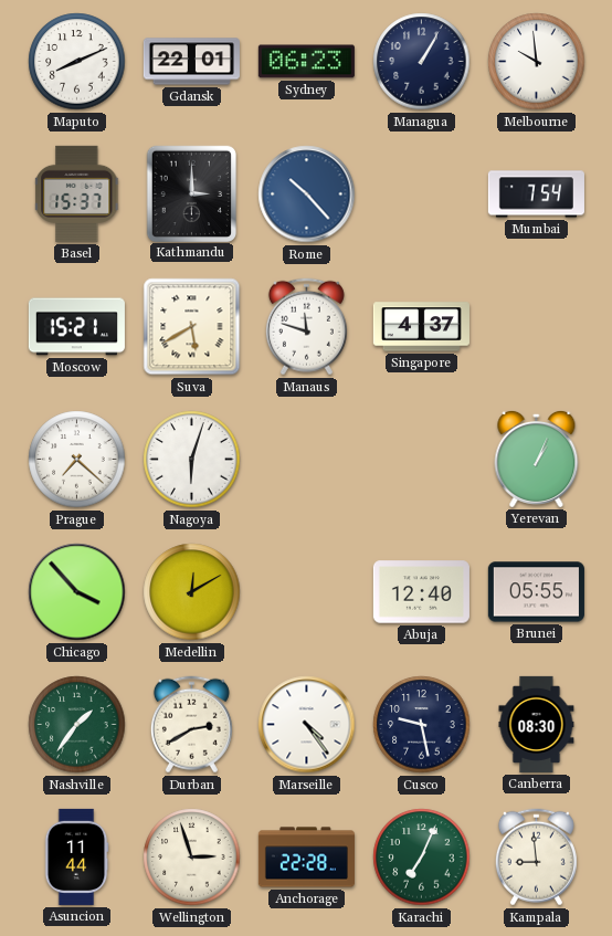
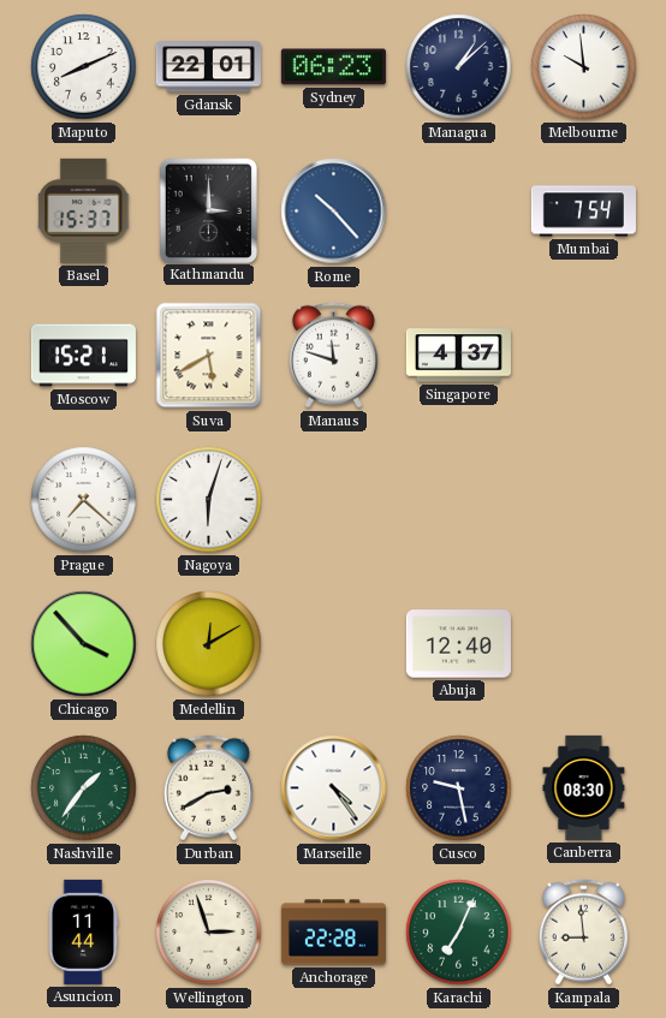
Managua: 1:05 -> 1:08
Yerevan: 1:04 -> none
Brunei: 05:55 -> none
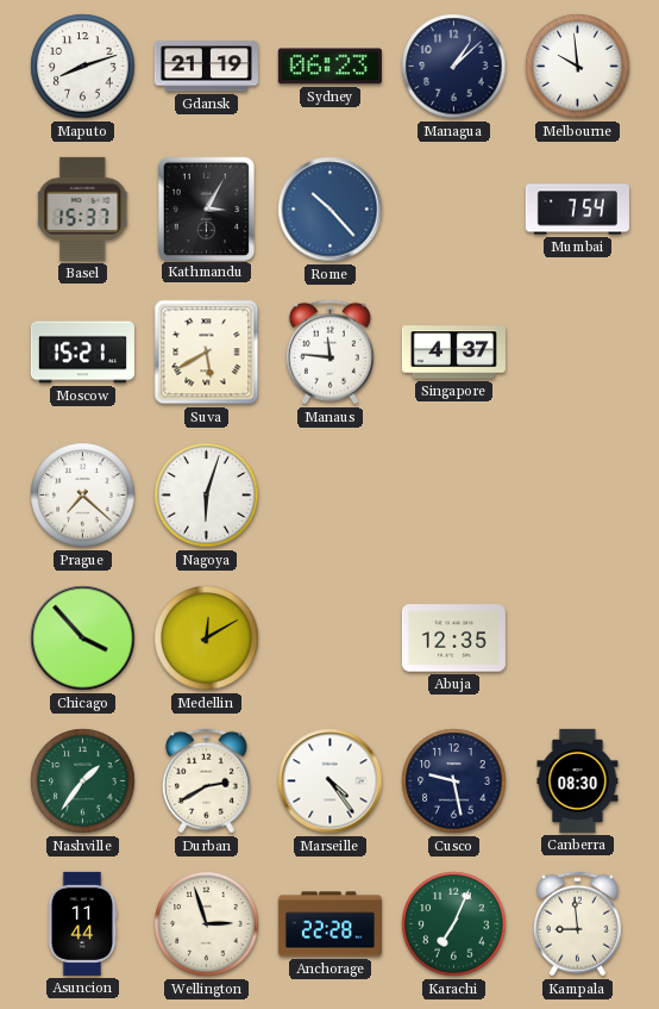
Maputo: 8:11 -> 8:12
Gdansk: 22:01 -> 21:19
Kathmandu: 3:00 -> 3:05
Manaus: 11:48 -> 11:46
Abuja: 12:40 -> 12:35
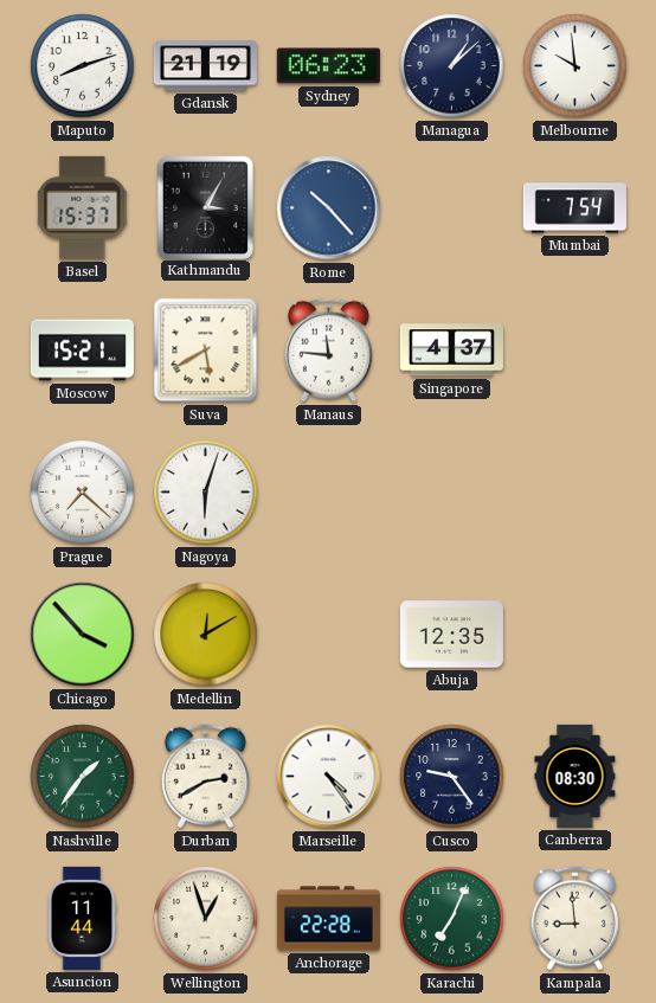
Cusco: 9:28 -> 9:24
Wellington: 2:57 -> 12:57
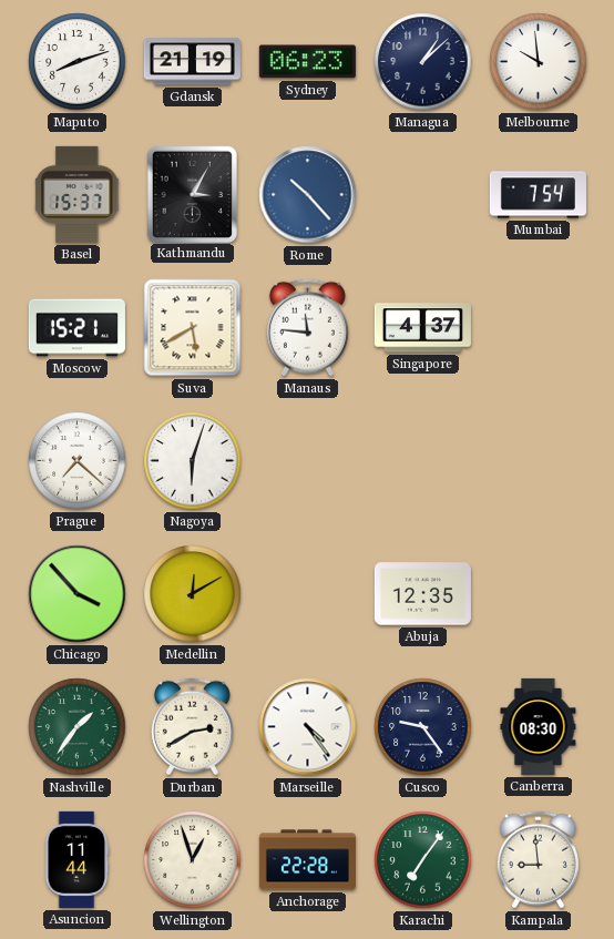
Karachi: 7:04 -> 7:06
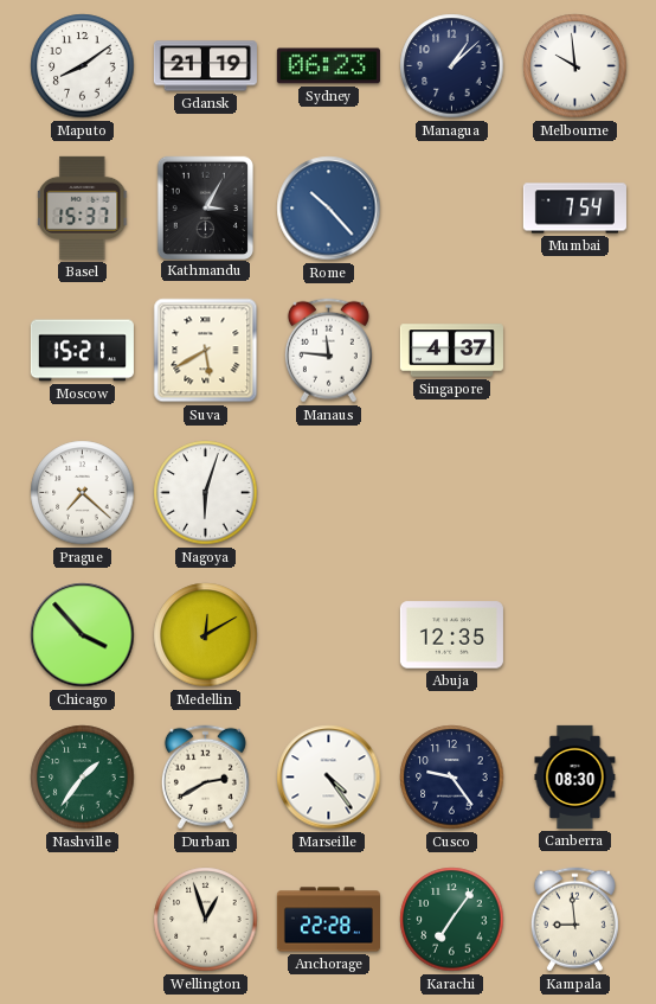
Maputo: 8:12 -> 8:09
Asuncion: 11:44 -> none
